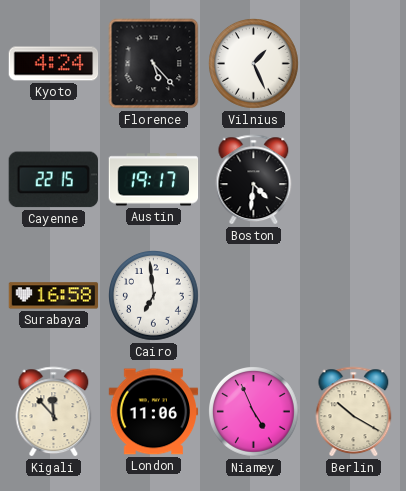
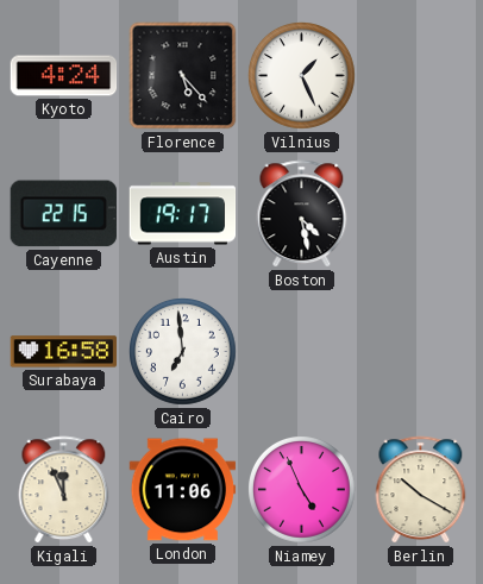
Boston: 4:31 -> 4:28
Kigali: 11:53 -> 11:56
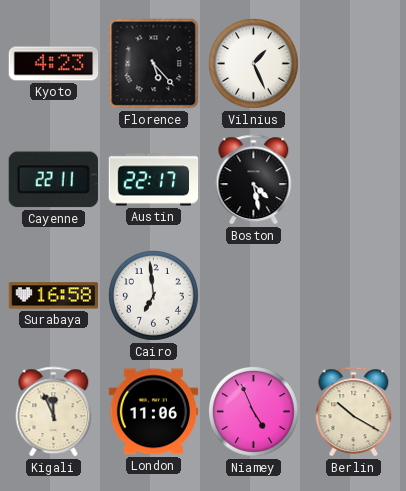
Kyoto: 4:24 -> 4:23
Cayenne: 22:15 -> 22:11
Austin: 19:17 -> 22:17
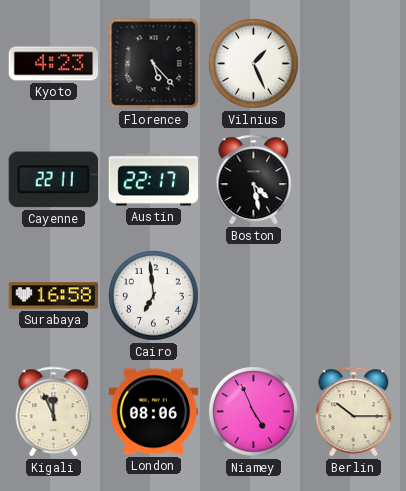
London: 11:06 -> 08:06
Berlin: 10:20 -> 10:15
